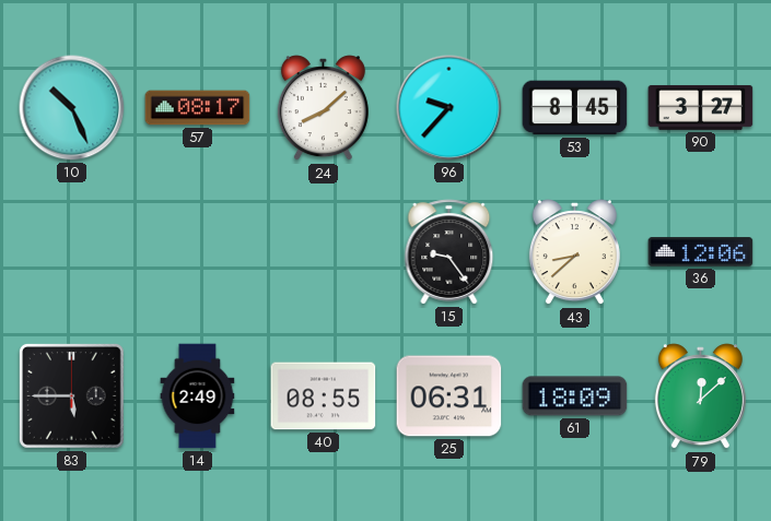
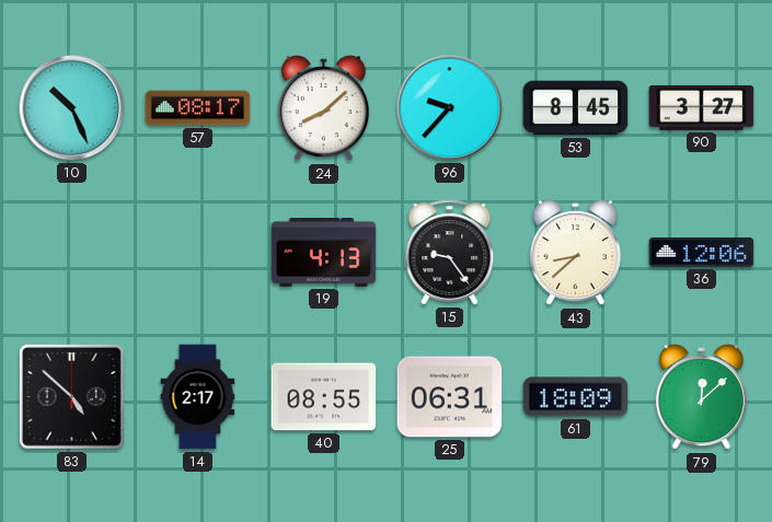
19: none -> 4:13
83: 5:45 -> 4:52
14: 2:49 -> 2:17
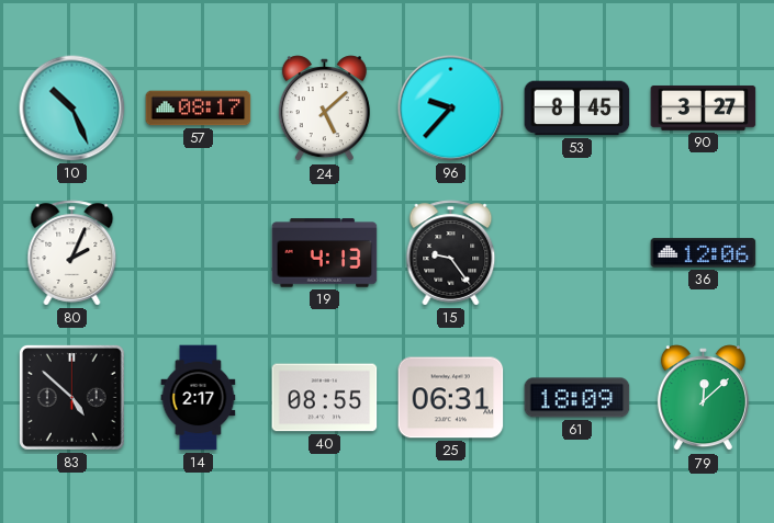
24: 8:08 -> 5:08
80: none -> 2:04
43: 8:38 -> none
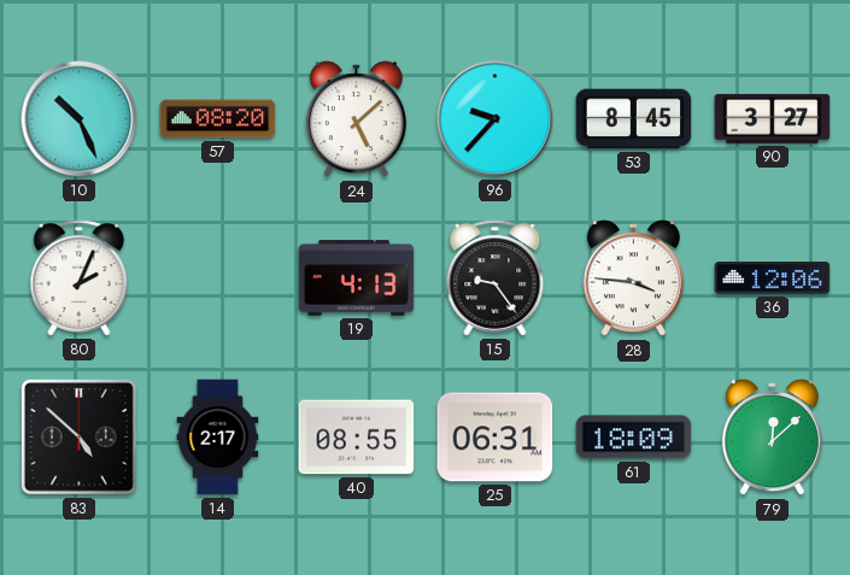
57: 08:17 -> 08:20
28: none -> 3:46
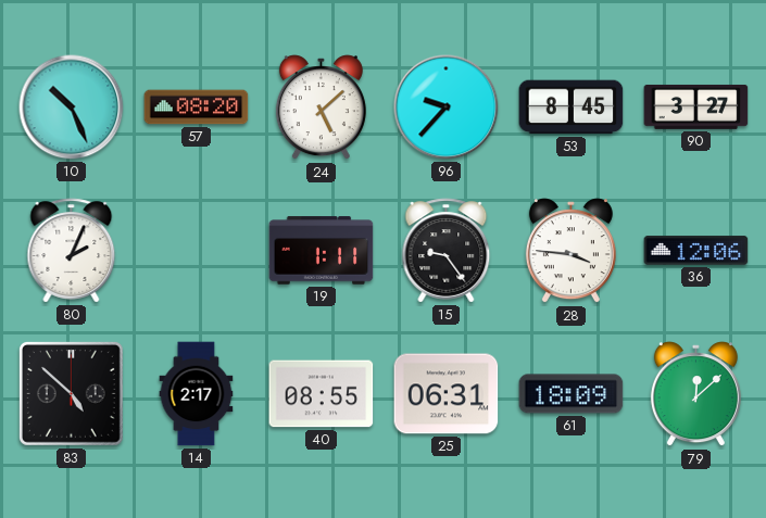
19: 4:13 -> 1:11
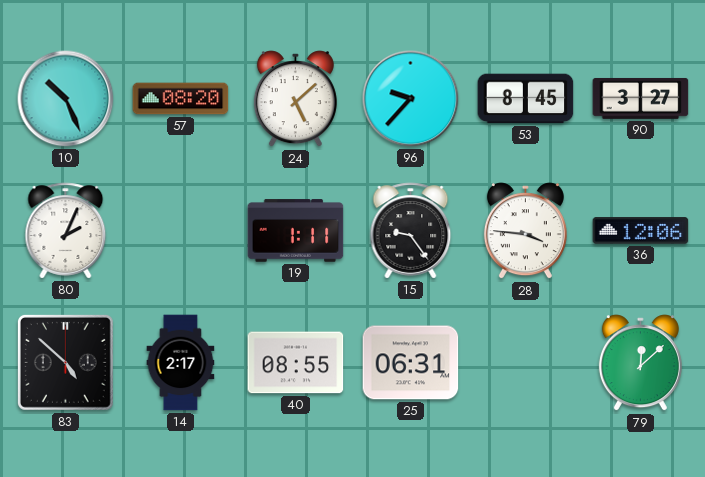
61: 18:09 -> none
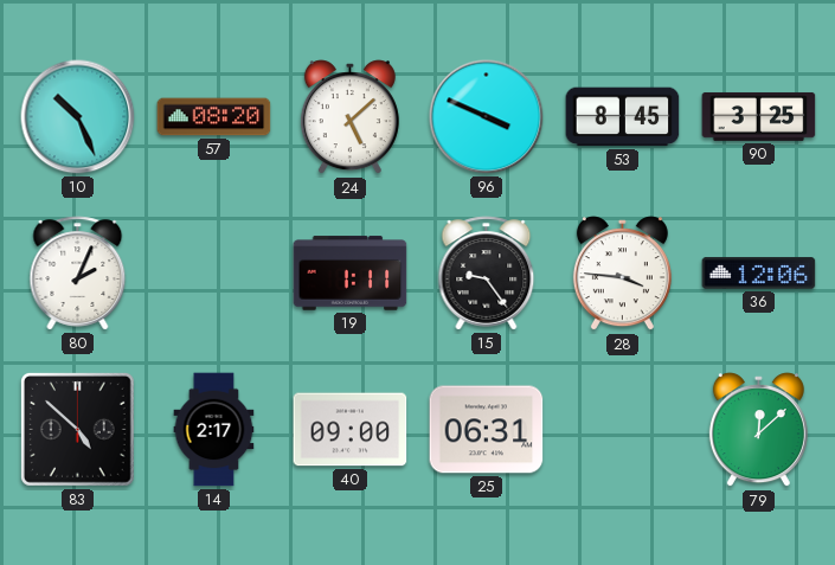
96: 9:37 -> 3:49
90: 3:27 -> 3:25
40: 08:55 -> 09:00
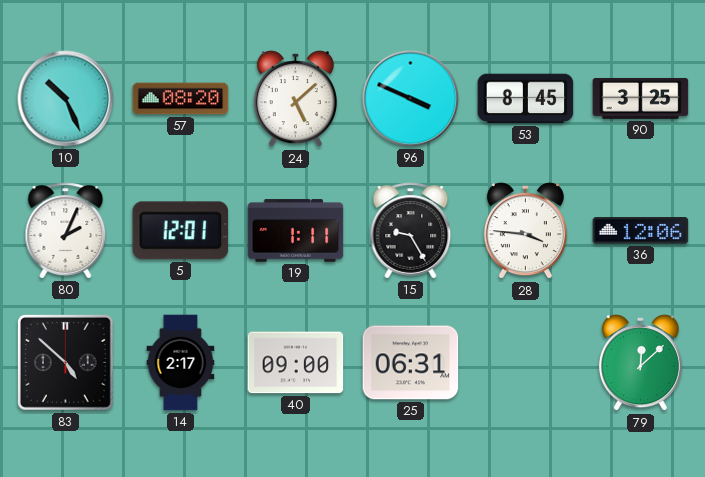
5: none -> 12:01
15: 9:24 -> 9:25
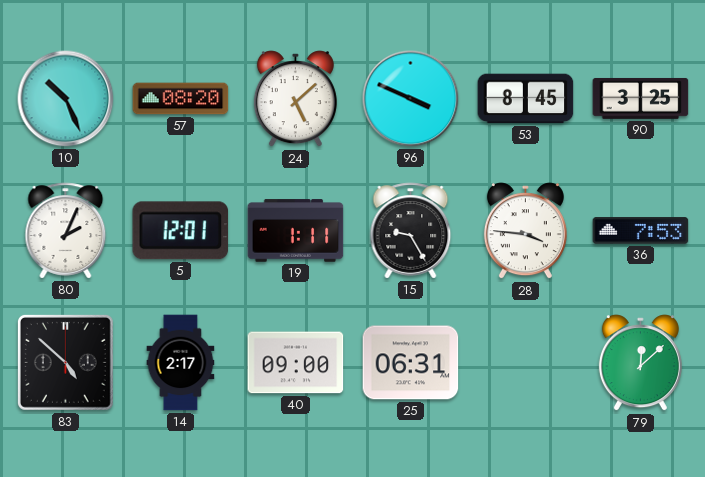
36: 12:06 -> 7:53
